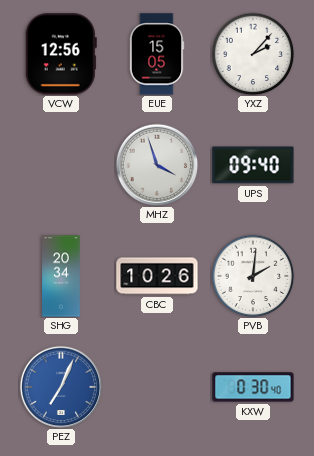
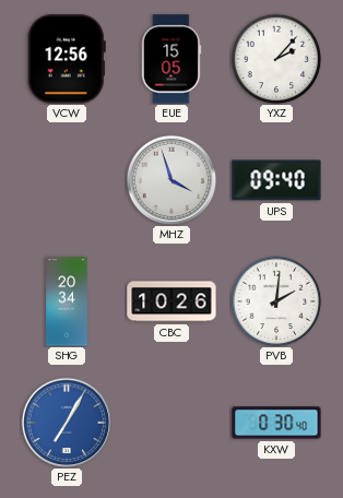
PEZ: 7:04 -> 7:05
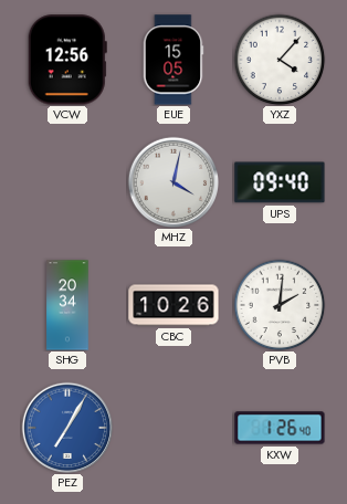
YXZ: 2:07 -> 4:07
MHZ: 3:57 -> 4:02
KXW: 0:30 -> 1:26
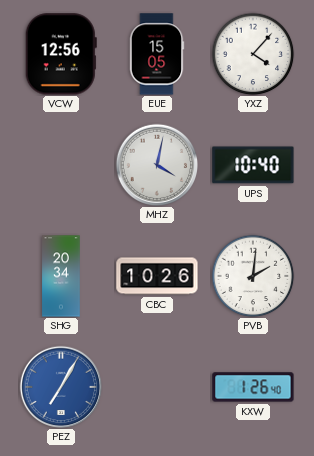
UPS: 09:40 -> 10:40
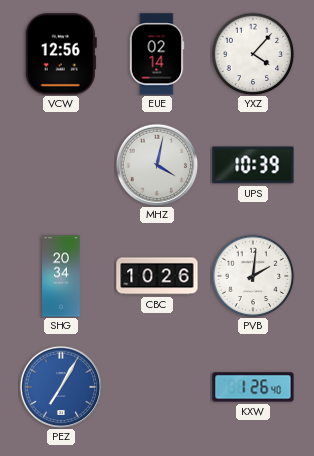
EUE: 15:05 -> 02:14
UPS: 10:40 -> 10:39
